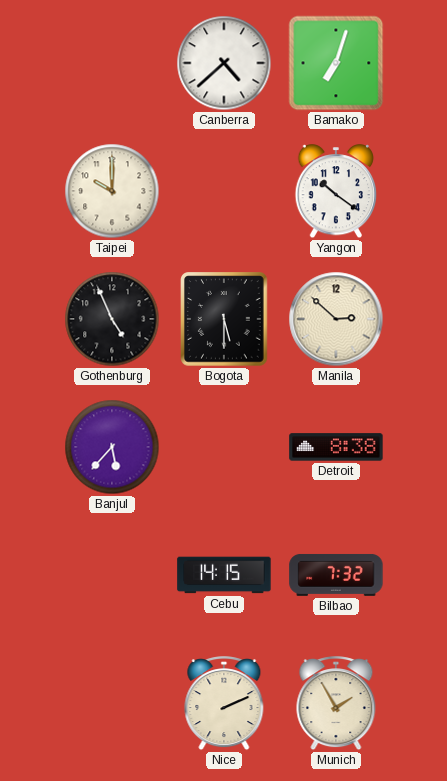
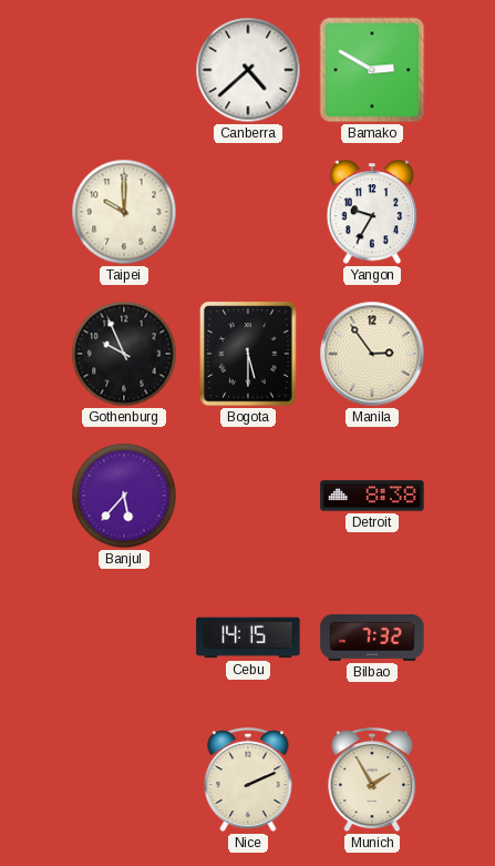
Bamako: 7:03 -> 2:50
Yangon: 10:21 -> 9:35
Gothenburg: 4:56 -> 9:56
Manila: 2:52 -> 2:54
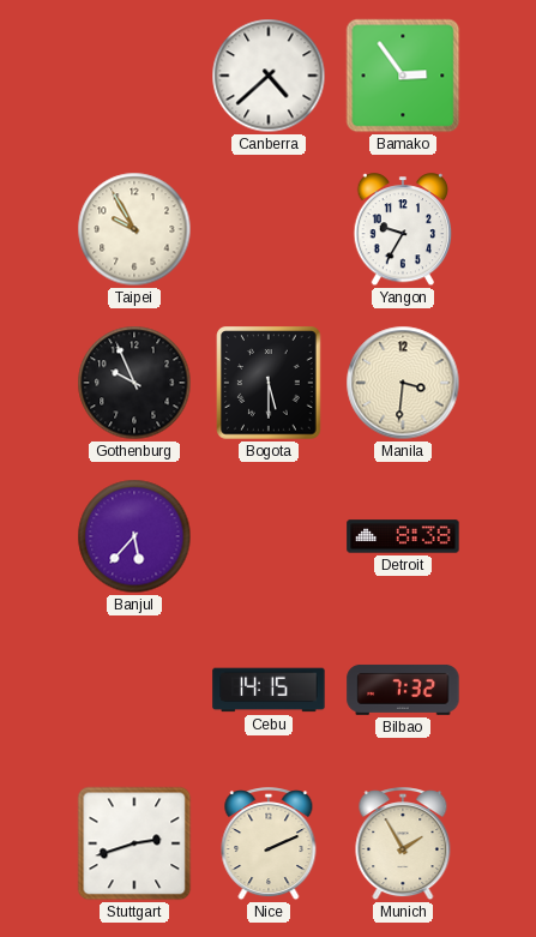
Bamako: 2:50 -> 2:54
Taipei: 10:00 -> 9:55
Manila: 2:54 -> 3:31
Stuttgart: none -> 2:42
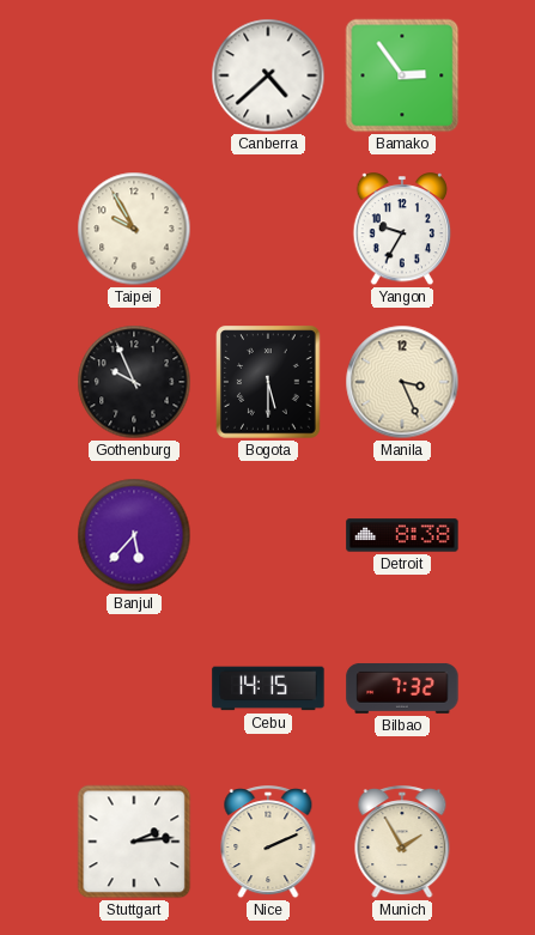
Manila: 3:31 -> 3:26
Stuttgart: 2:42 -> 2:14
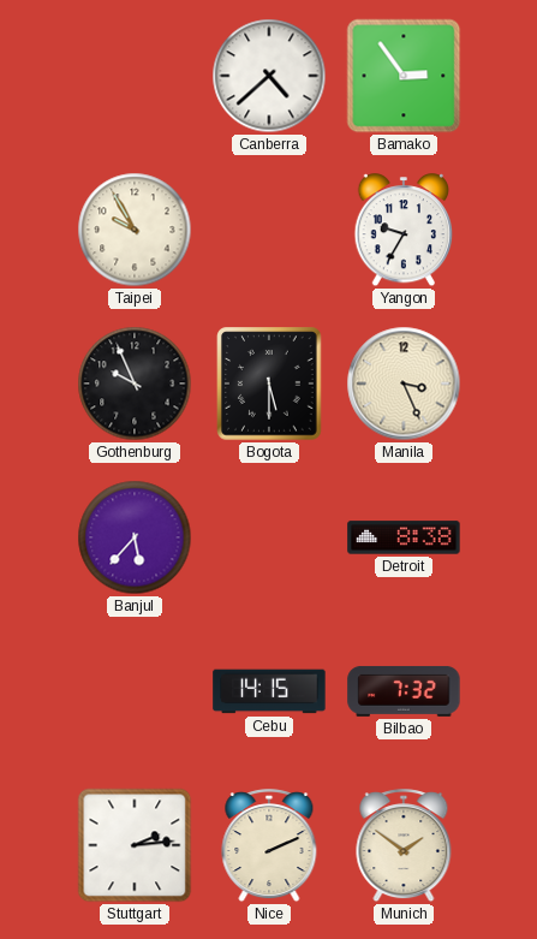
Munich: 1:55 -> 1:51
